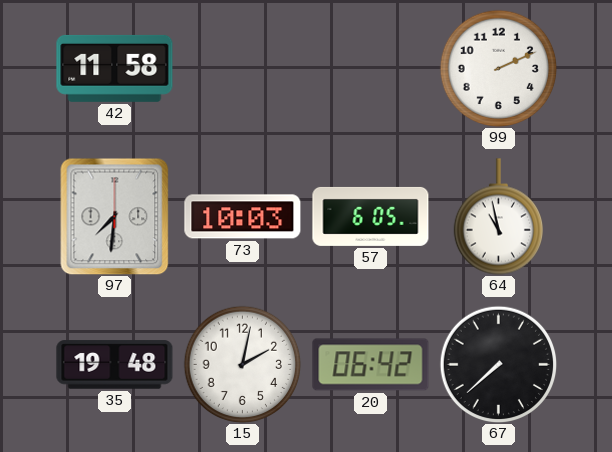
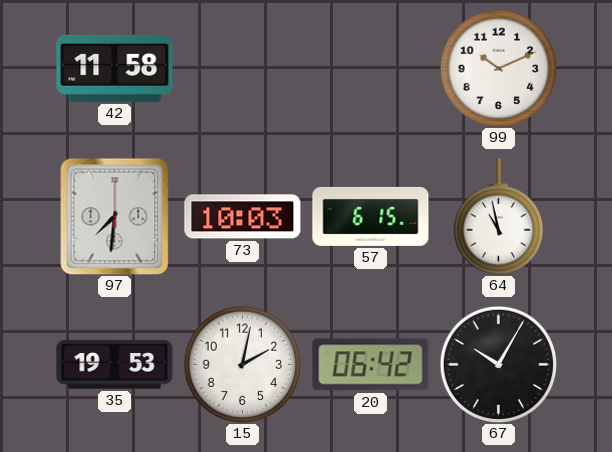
99: 2:11 -> 10:11
57: 6:05 -> 6:15
35: 19:48 -> 19:53
67: 7:38 -> 10:05
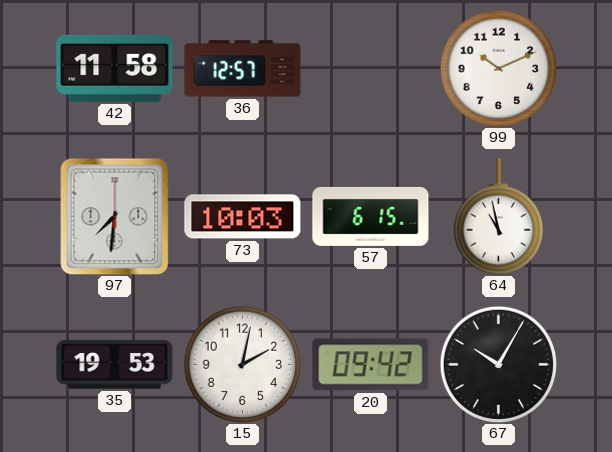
36: none -> 12:57
20: 06:42 -> 09:42
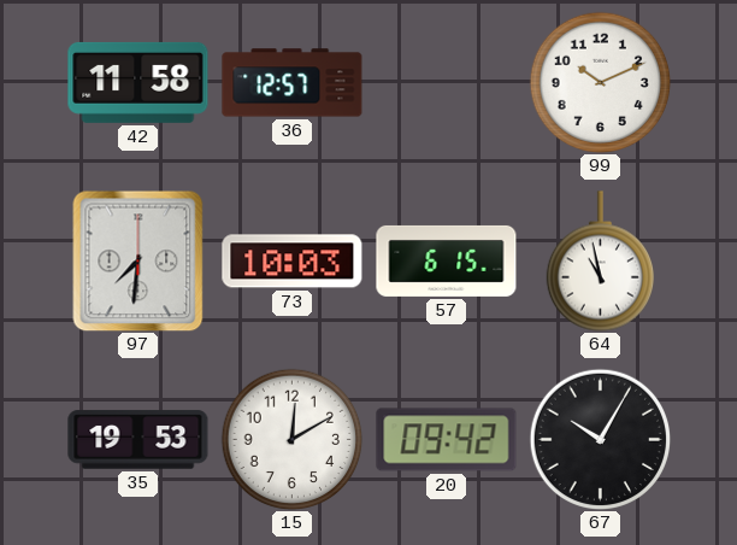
15: 2:02 -> 12:10
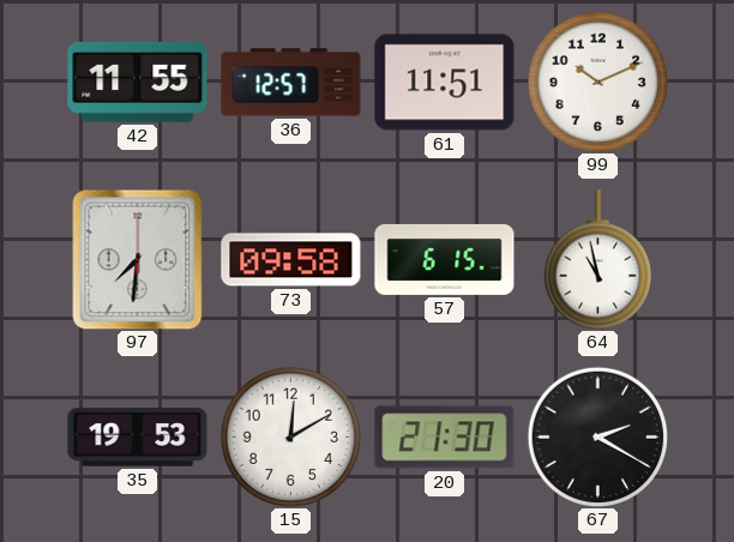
42: 11:58 -> 11:55
61: none -> 11:51
73: 10:03 -> 09:58
20: 09:42 -> 21:30
67: 10:05 -> 2:20
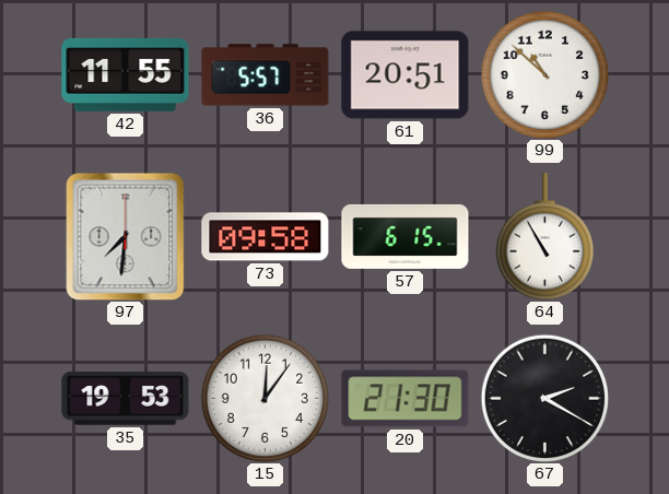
36: 12:57 -> 5:57
61: 11:51 -> 20:51
99: 10:11 -> 10:52
64: 10:58 -> 10:55
15: 12:10 -> 12:06
